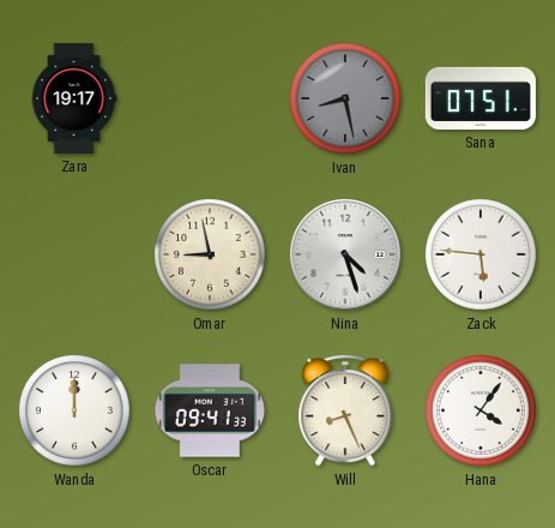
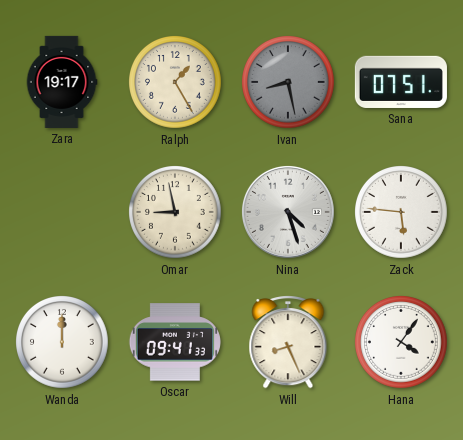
Ralph: none -> 1:25
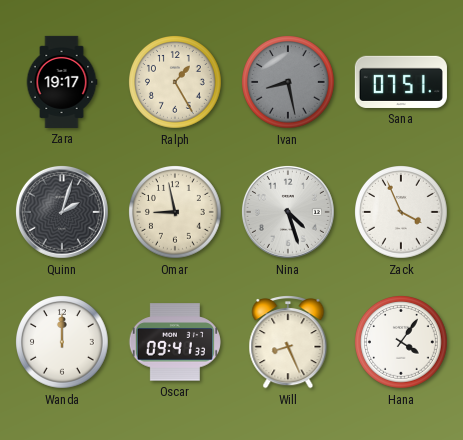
Quinn: none -> 2:03
Zack: 5:46 -> 3:56
